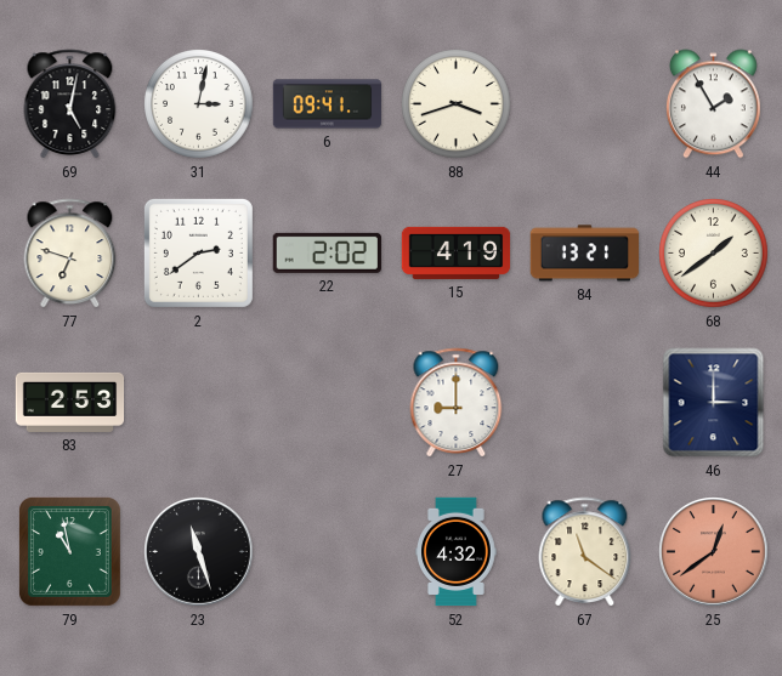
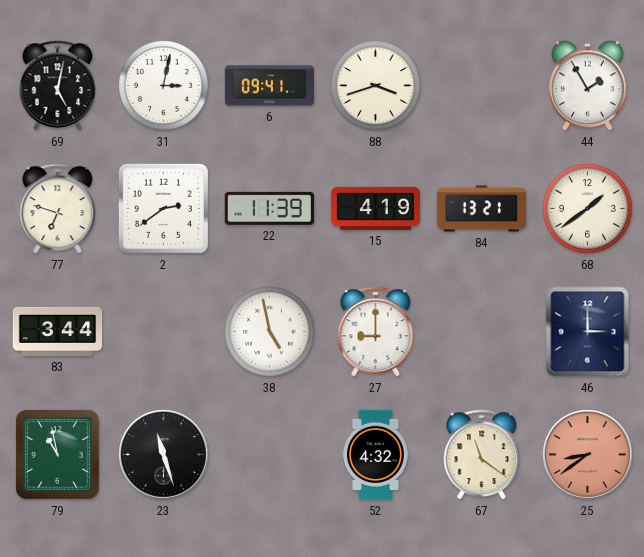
22: 2:02 -> 11:39
83: 2:53 -> 3:44
38: none -> 4:58
25: 12:39 -> 8:39
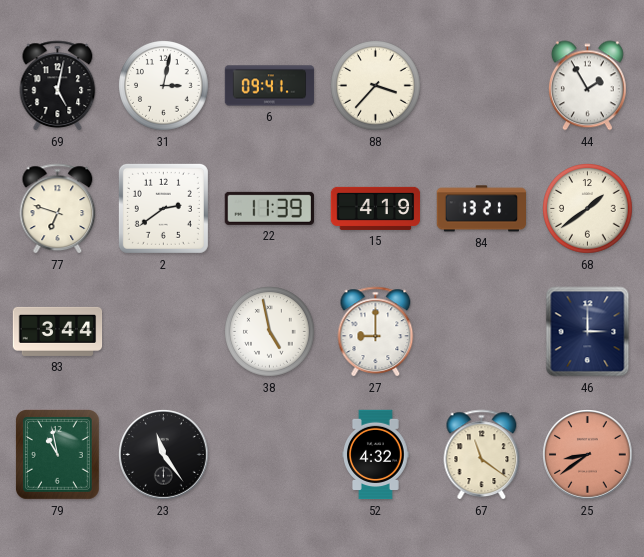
88: 3:42 -> 3:37
23: 11:27 -> 11:24
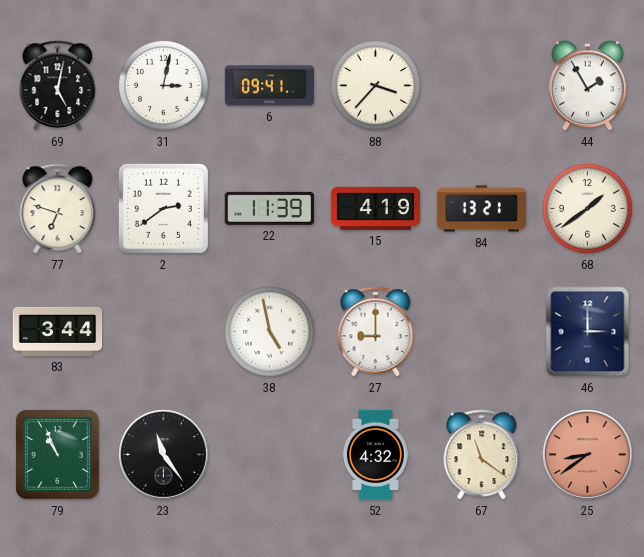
79: 10:58 -> 10:56
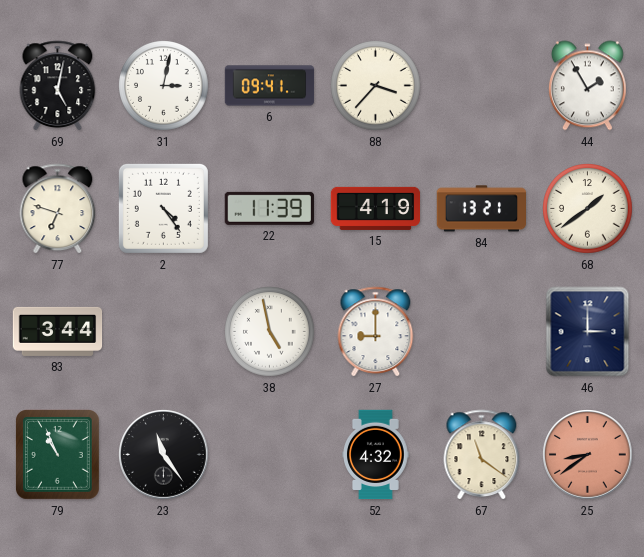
2: 2:39 -> 4:24
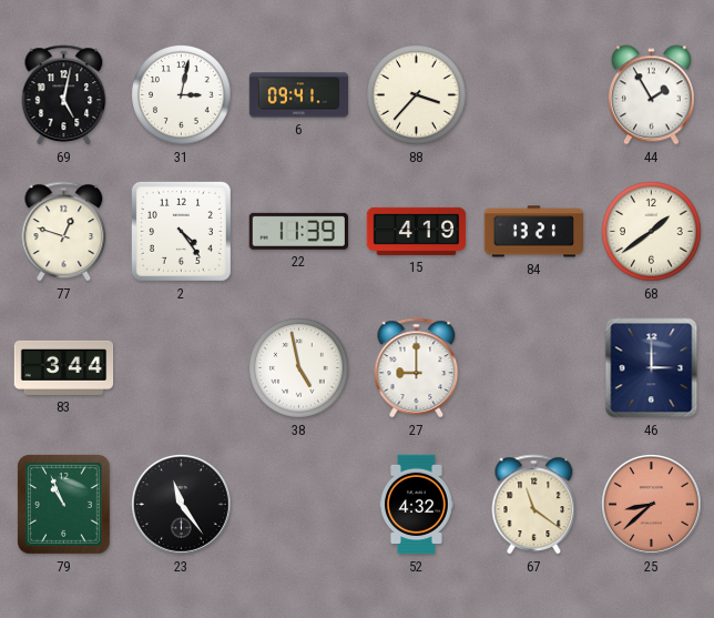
77: 6:48 -> 12:48
25: 8:39 -> 8:38
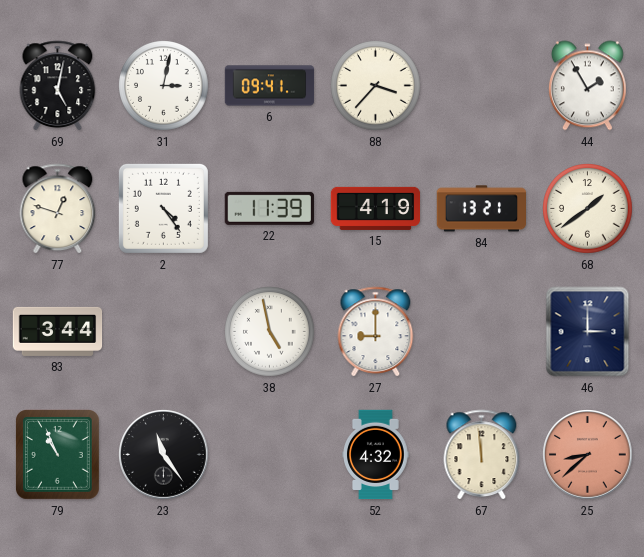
67: 11:21 -> 11:59
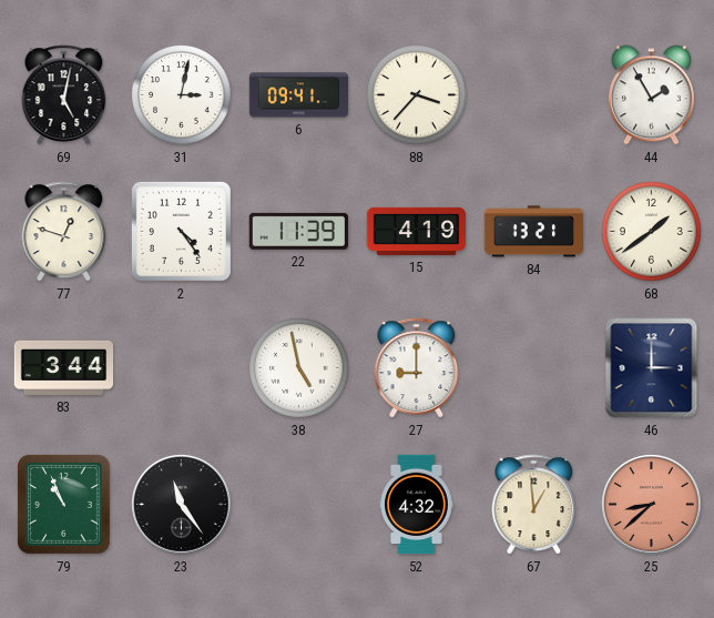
67: 11:59 -> 12:59
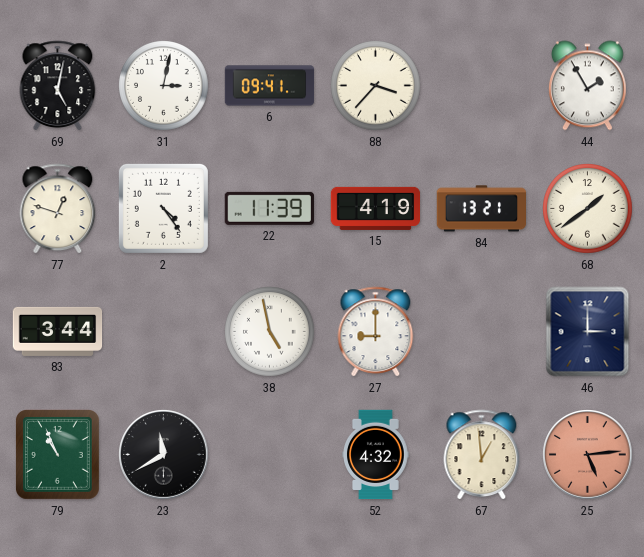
23: 11:24 -> 11:40
25: 8:38 -> 5:14
